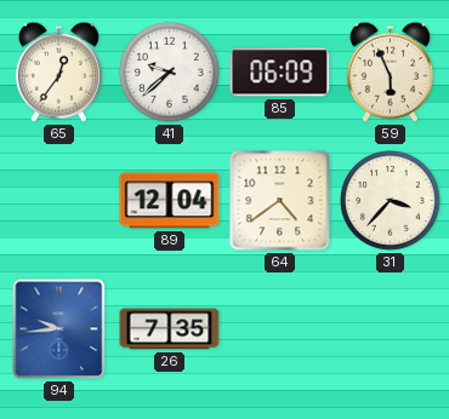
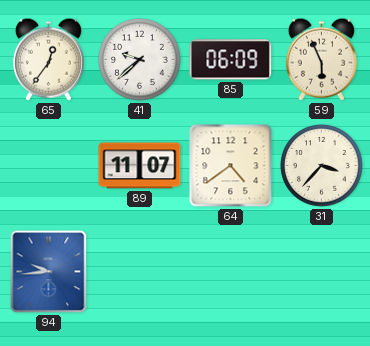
89: 12:04 -> 11:07
26: 7:35 -> none
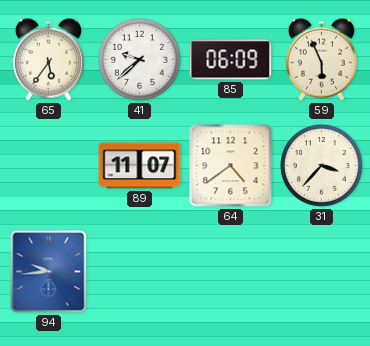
65: 12:36 -> 5:36
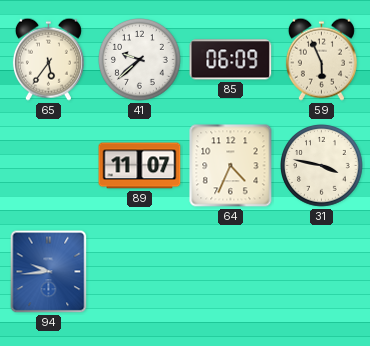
64: 4:39 -> 4:34
31: 3:37 -> 3:47
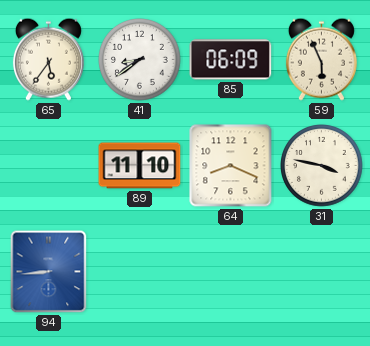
41: 9:38 -> 8:39
89: 11:07 -> 11:10
64: 4:34 -> 8:19
94: 9:44 -> 8:44
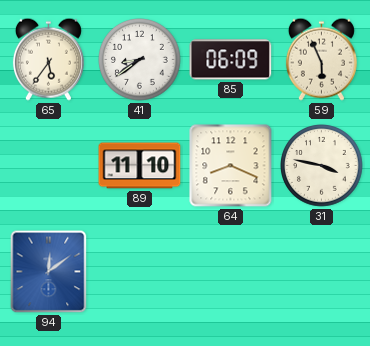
94: 8:44 -> 12:09
